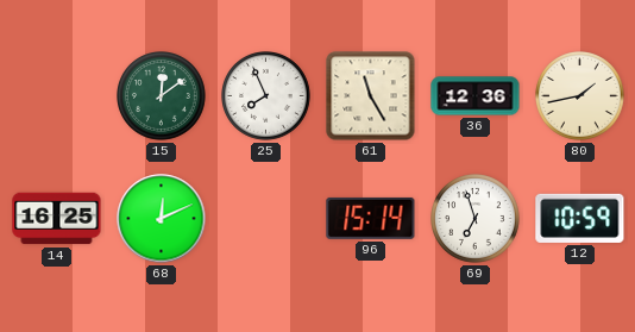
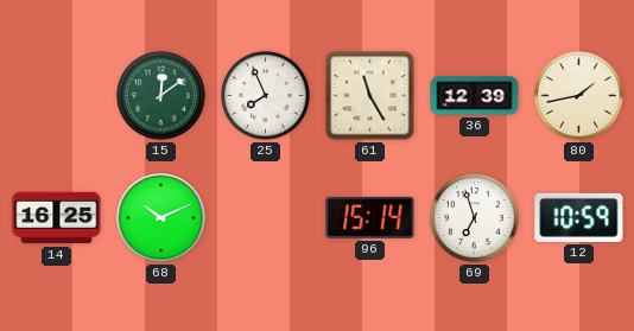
36: 12:36 -> 12:39
68: 12:11 -> 10:11
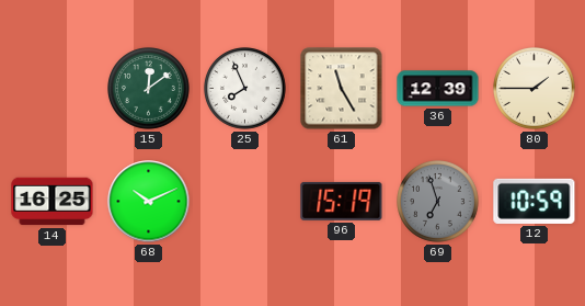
80: 1:43 -> 1:45
96: 15:14 -> 15:19
69 dial: white -> grey
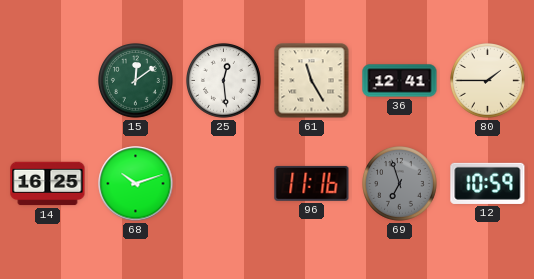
25: 7:56 -> 12:29
36: 12:39 -> 12:41
68: 10:11 -> 10:12
96: 15:19 -> 11:16
